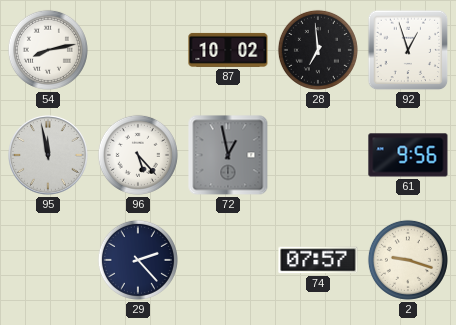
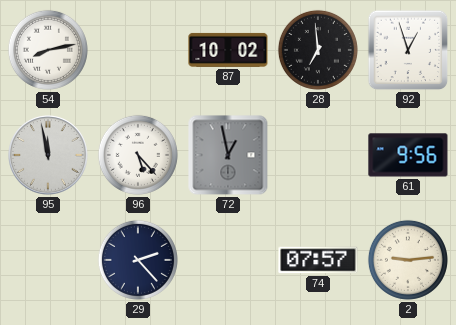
2: 9:18 -> 9:14
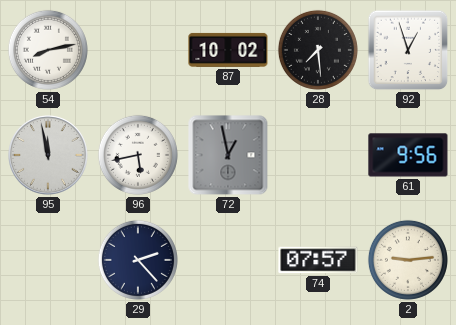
28: 6:59 -> 7:29
96: 5:23 -> 5:43
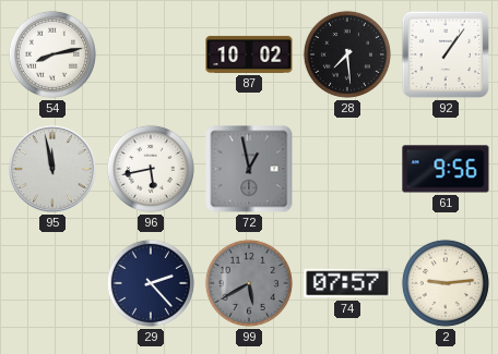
92: 12:57 -> 1:06
99: none -> 5:40
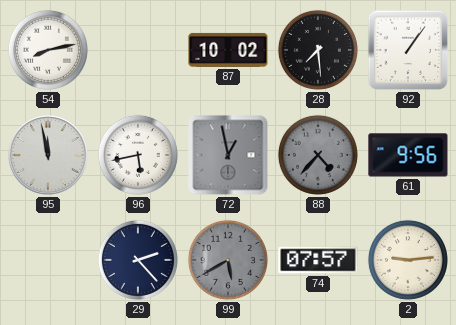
88: none -> 4:37
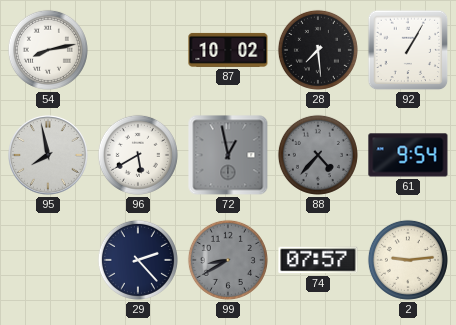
92: 1:06 -> 1:05
95: 11:58 -> 7:58
96: 5:43 -> 5:40
61: 9:56 -> 9:54
99: 5:40 -> 8:40
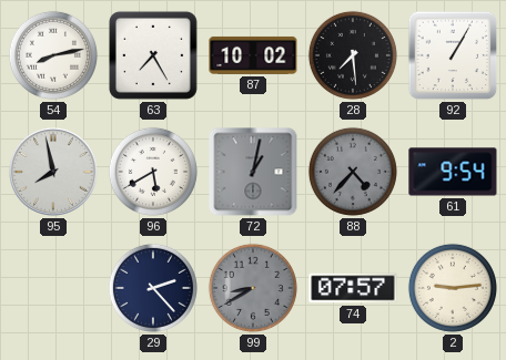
63: none -> 7:25
72: 12:58 -> 1:02
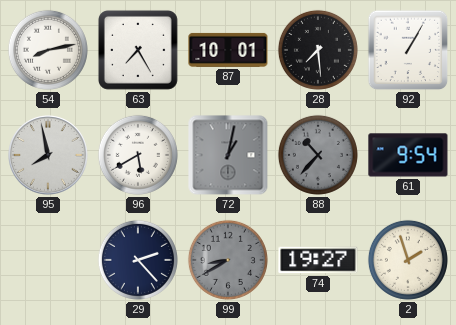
87: 10:02 -> 10:01
88: 4:37 -> 10:37
74: 07:57 -> 19:27
2: 9:14 -> 1:57
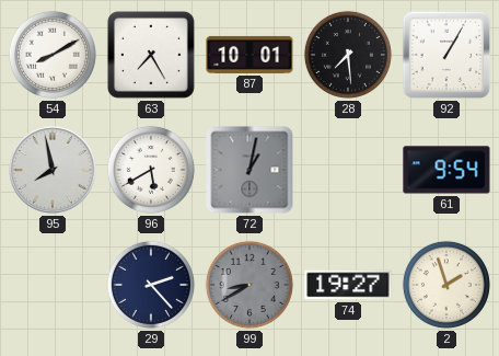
54: 8:13 -> 8:10
88: 10:37 -> none
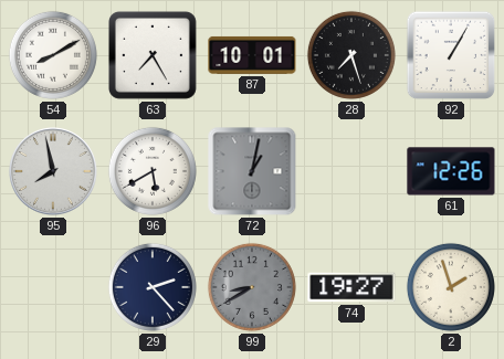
28: 7:29 -> 7:27
61: 9:54 -> 12:26
